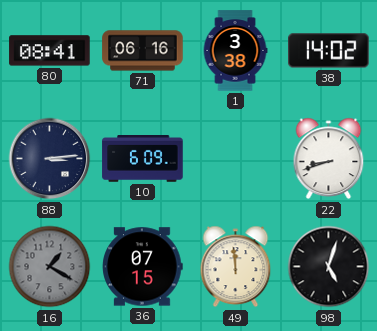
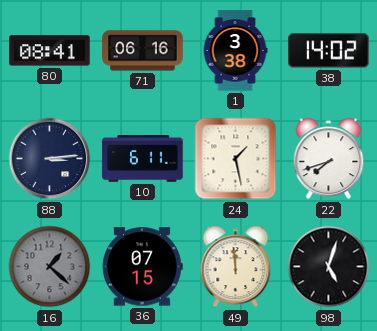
10: 6:09 -> 6:11
24: none -> 1:28
22: 8:42 -> 7:42
16: 1:20 -> 1:22
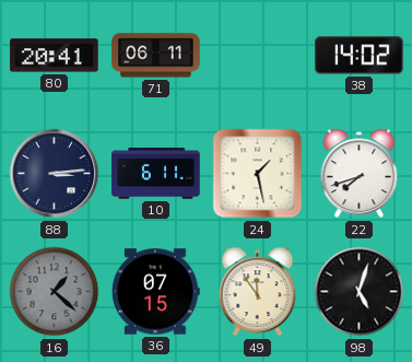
80: 08:41 -> 20:41
71: 06:16 -> 06:11
1: 3:38 -> none
49: 11:59 -> 11:54
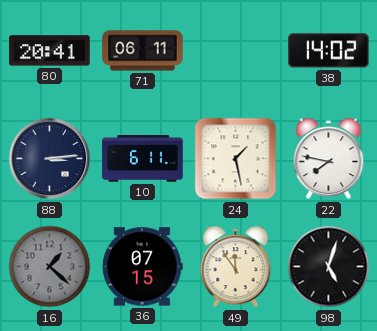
22: 7:42 -> 7:47
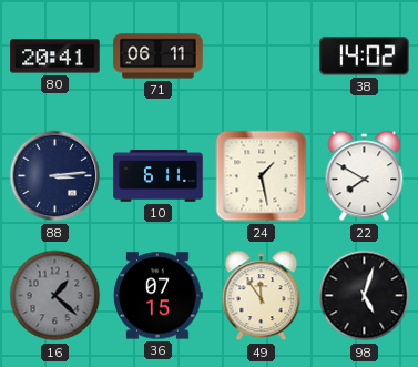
22: 7:47 -> 7:50
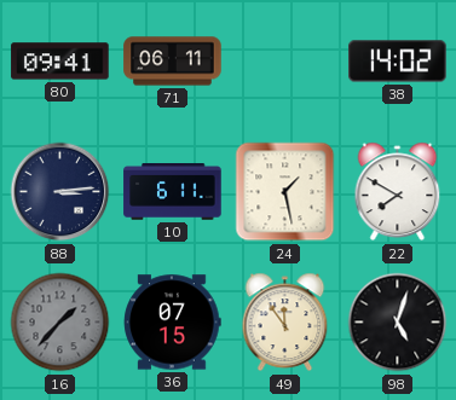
80: 20:41 -> 09:41
16: 1:22 -> 1:37
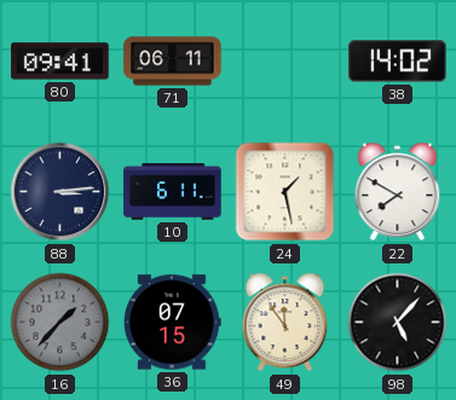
98: 5:03 -> 5:07
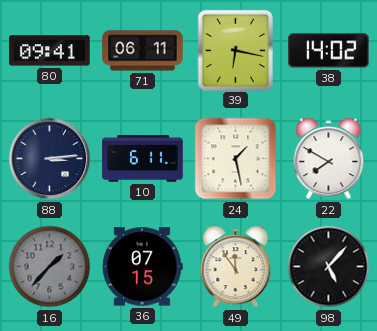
39: none -> 6:17
